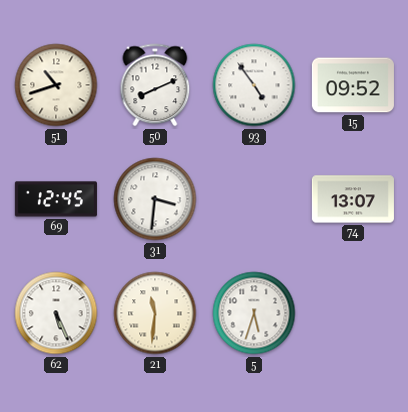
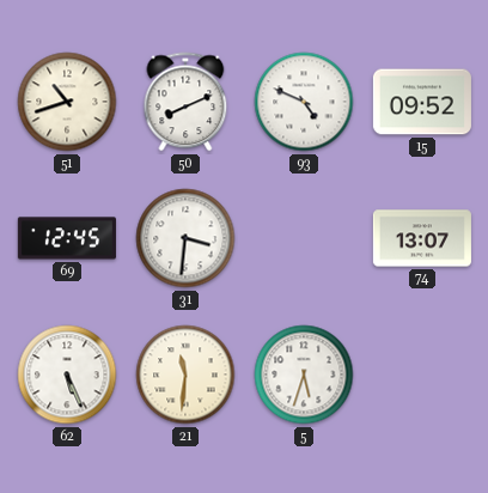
93: 4:54 -> 4:49
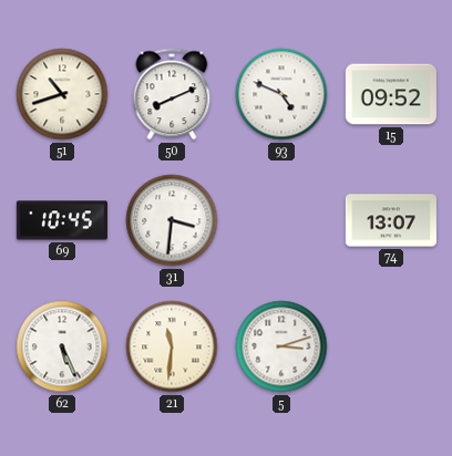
69: 12:45 -> 10:45
5: 5:33 -> 3:12
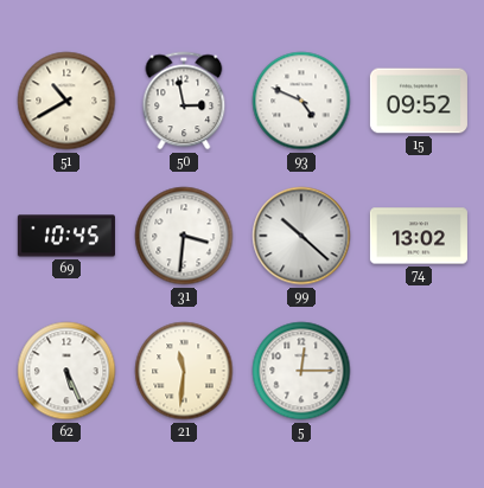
51: 10:42 -> 10:40
50: 8:11 -> 2:58
99: none -> 10:22
74: 13:07 -> 13:02
5: 3:12 -> 12:15
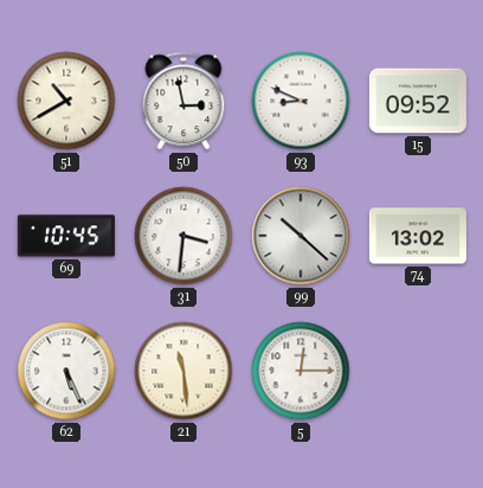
93: 4:49 -> 8:49
21: 11:31 -> 11:29
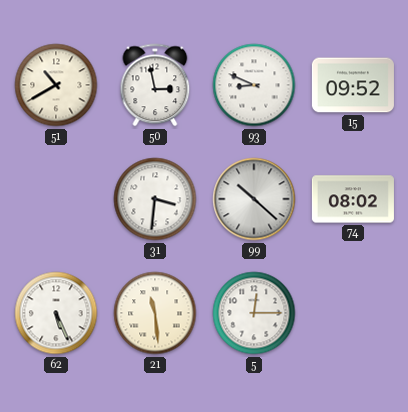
69: 10:45 -> none
74: 13:02 -> 08:02
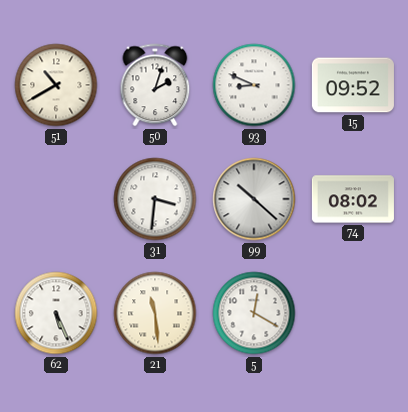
50: 2:58 -> 2:03
5: 12:15 -> 12:20
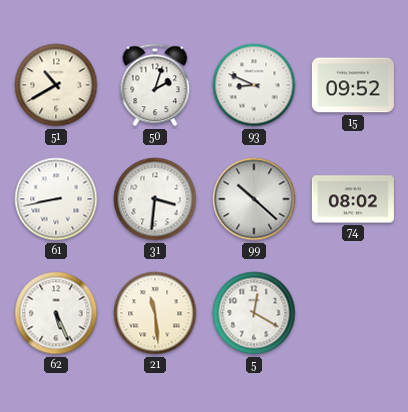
61: none -> 8:43
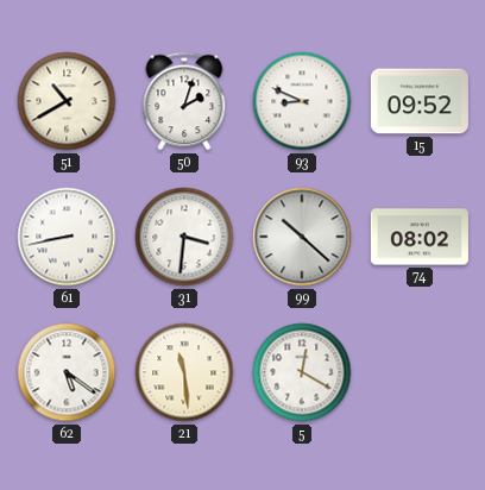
62: 5:26 -> 5:21
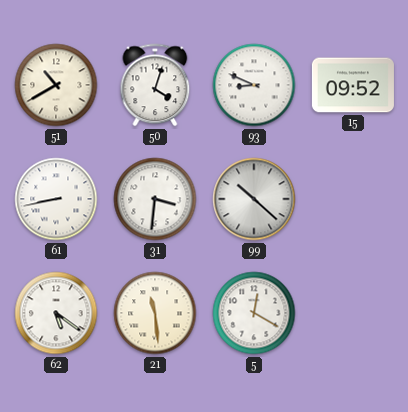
50: 2:03 -> 4:03
74: 08:02 -> none
